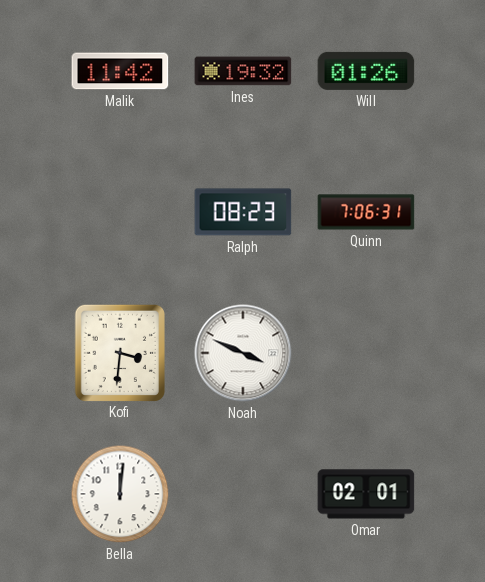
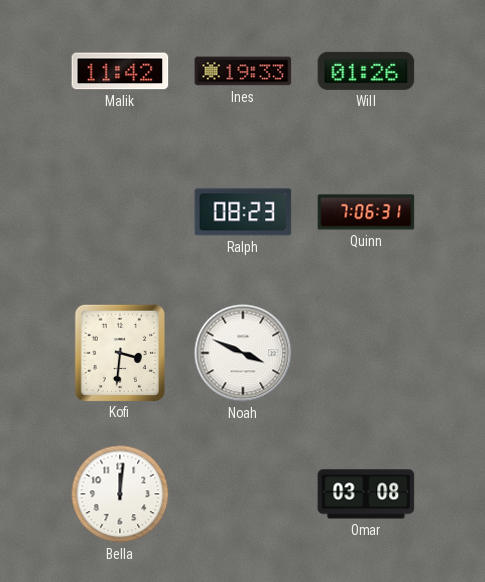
Ines: 19:32 -> 19:33
Omar: 02:01 -> 03:08
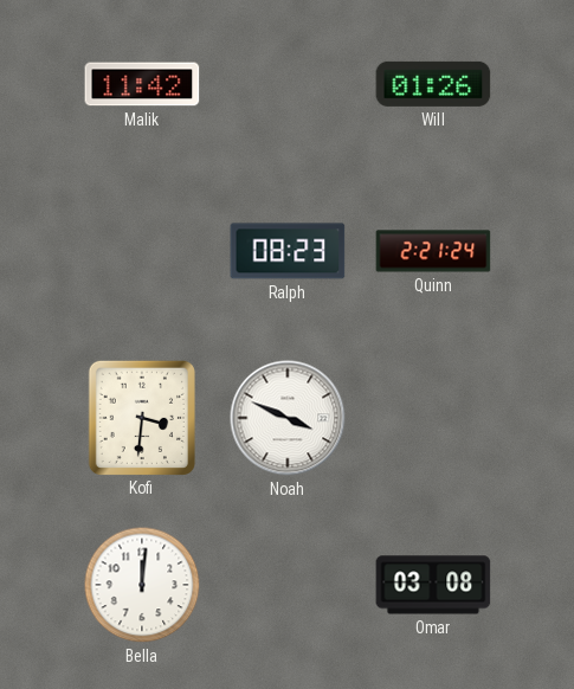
Ines: 19:33 -> none
Quinn: 7:06 -> 2:21
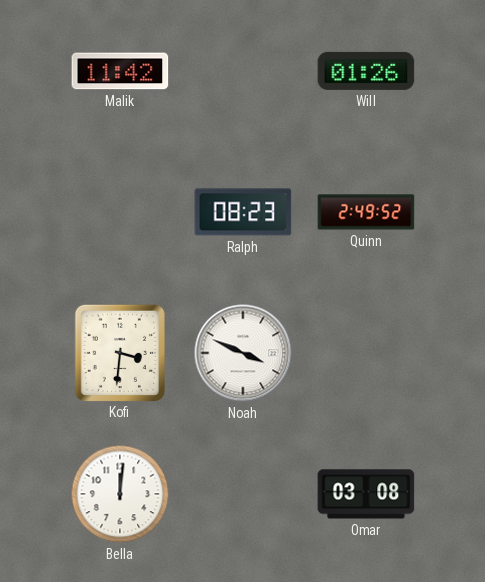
Quinn: 2:21 -> 2:49
